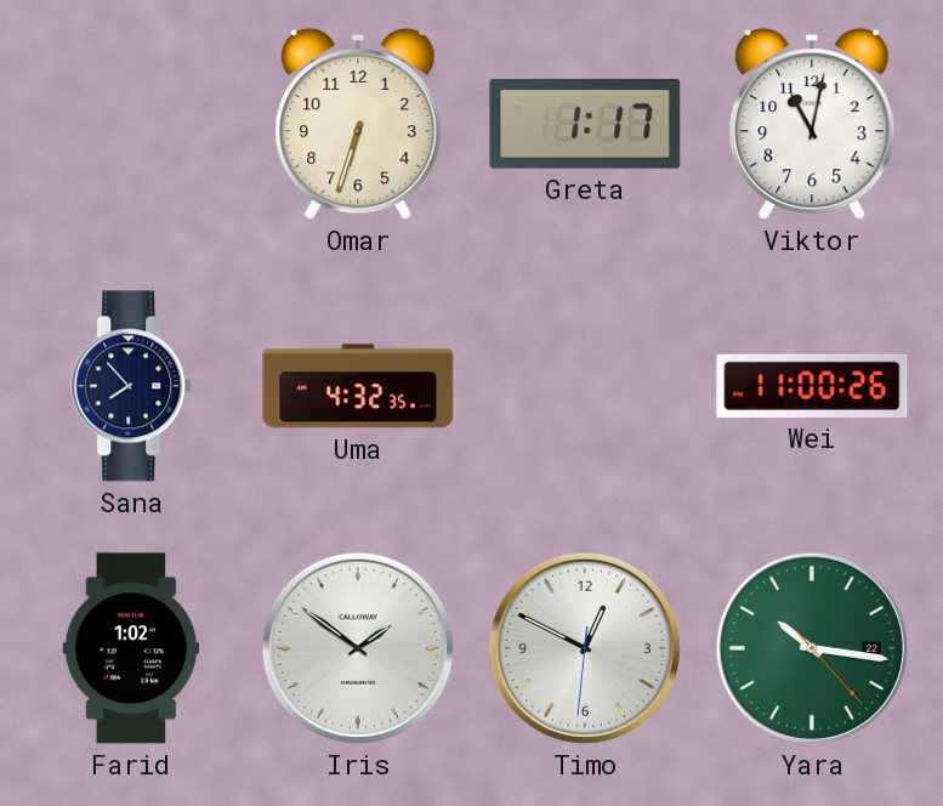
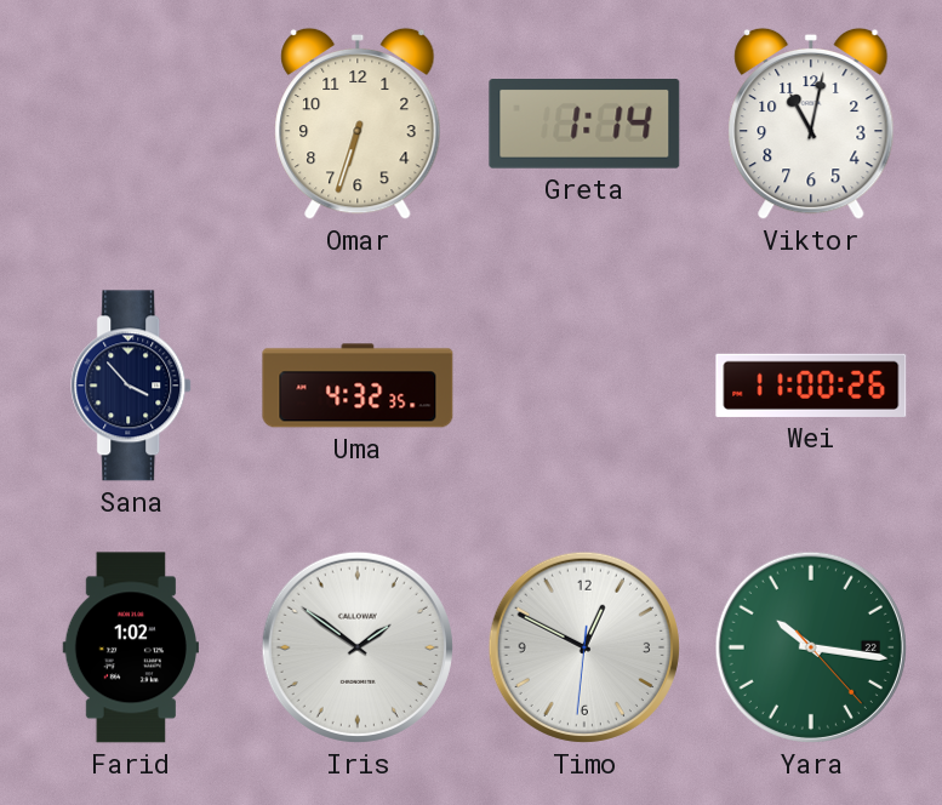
Greta: 1:17 -> 1:14
Sana: 7:53 -> 3:53
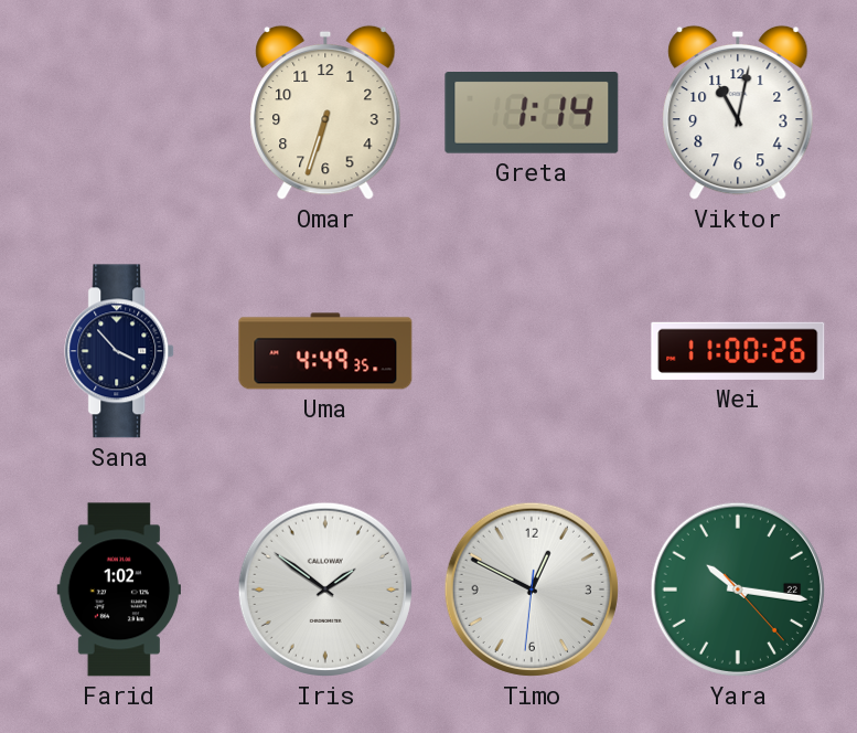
Uma: 4:32 -> 4:49
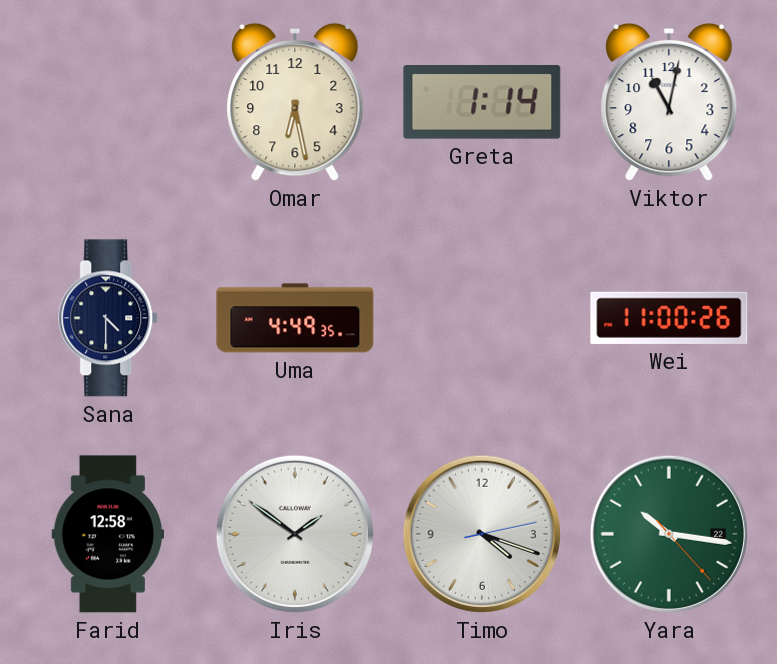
Omar: 6:33 -> 6:28
Sana: 3:53 -> 4:30
Farid: 1:02 -> 12:58
Timo: 12:49 -> 4:18
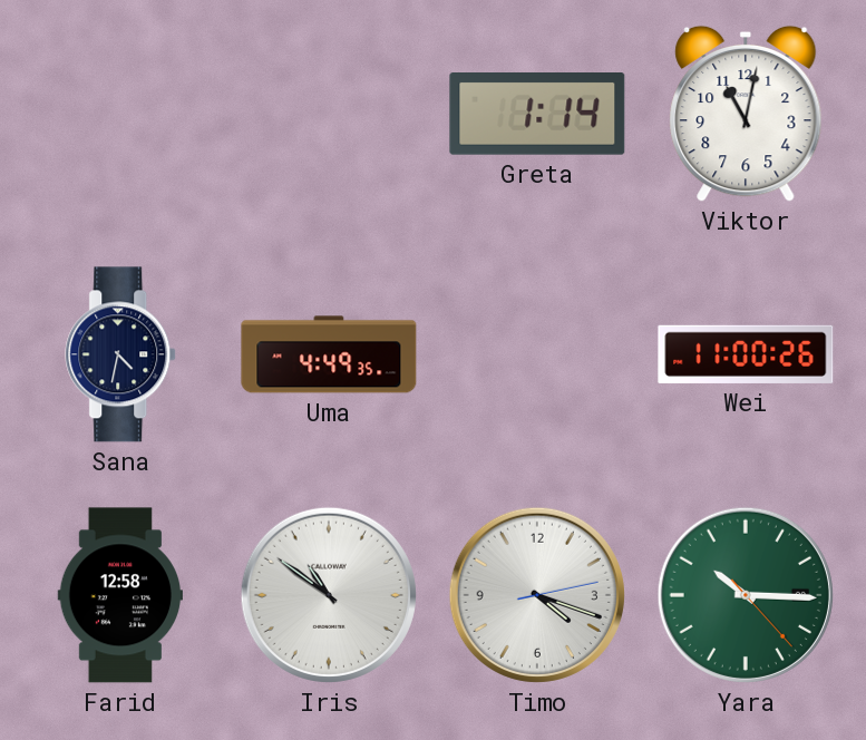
Omar: 6:28 -> none
Sana: 4:30 -> 4:32
Iris: 1:51 -> 10:51
Yara: 10:16 -> 10:15
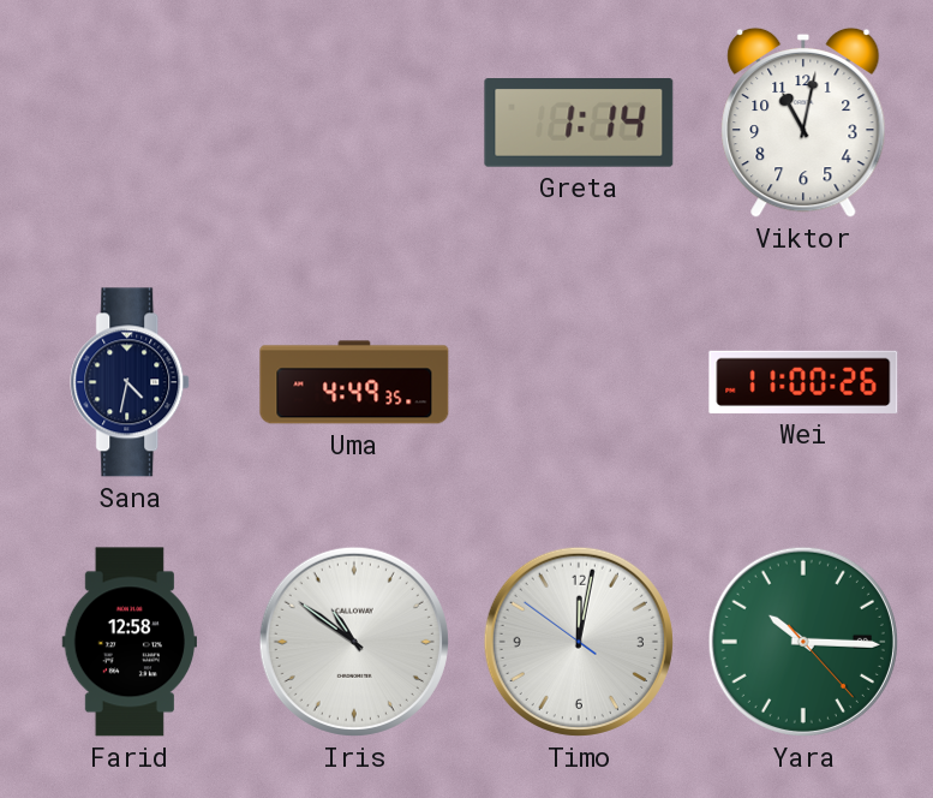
Timo: 4:18 -> 12:01
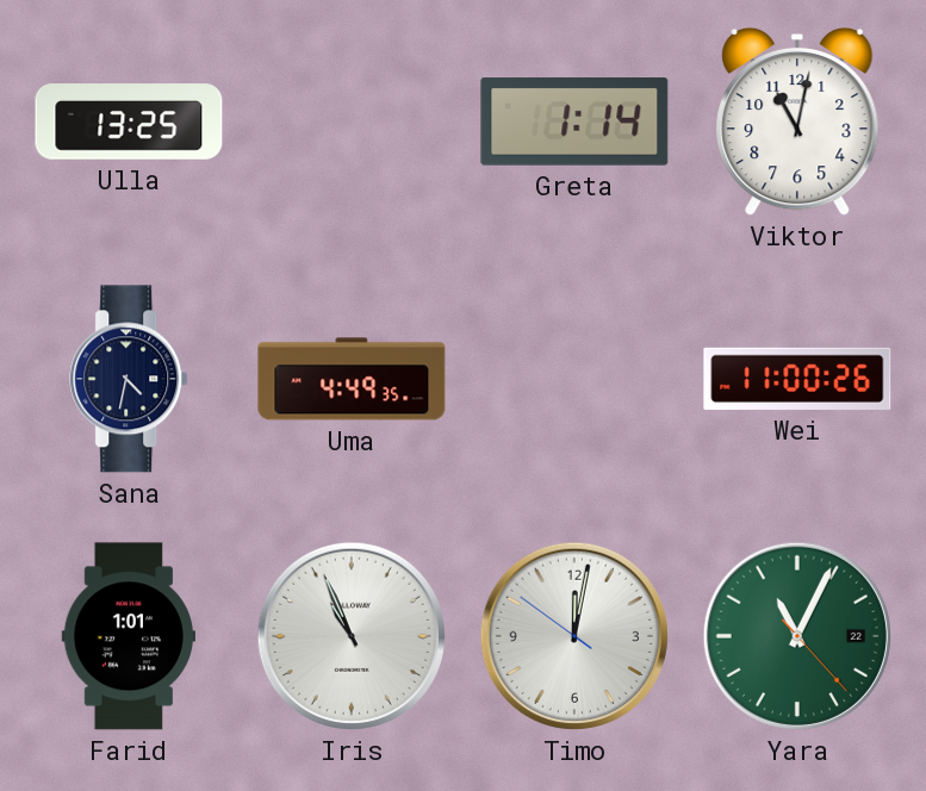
Ulla: none -> 13:25
Farid: 12:58 -> 1:01
Iris: 10:51 -> 10:56
Yara: 10:15 -> 11:04
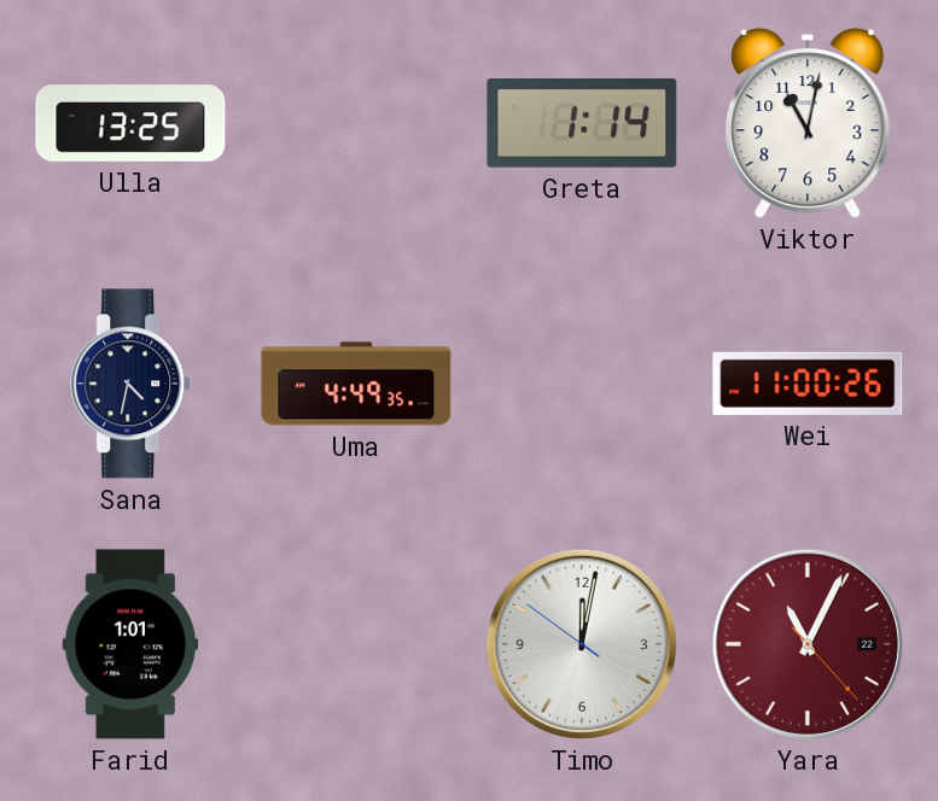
Iris: 10:56 -> none
Yara dial: green -> burgundy
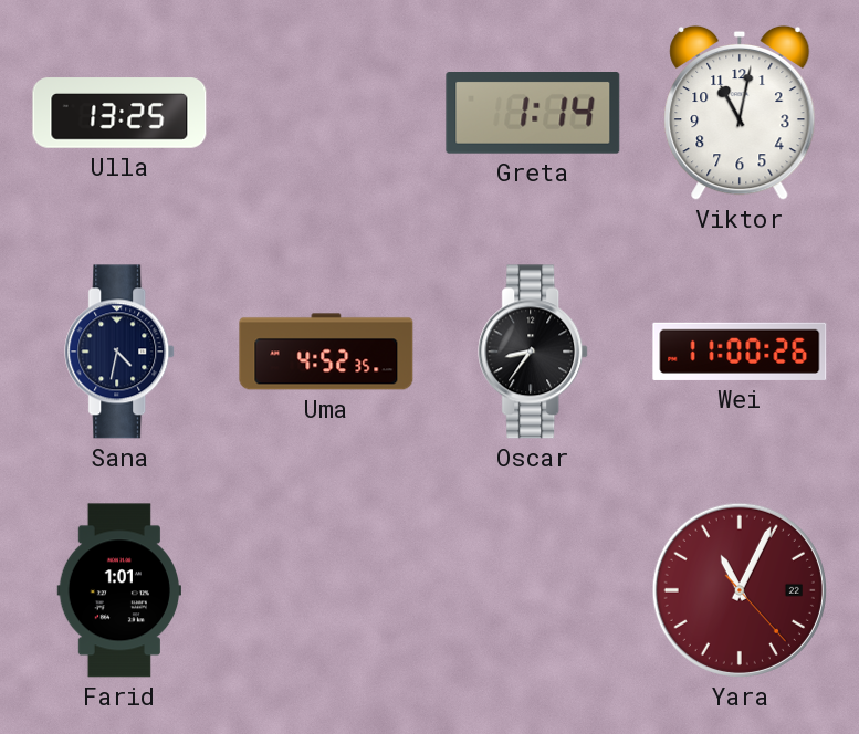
Uma: 4:49 -> 4:52
Oscar: none -> 8:36
Timo: 12:01 -> none
